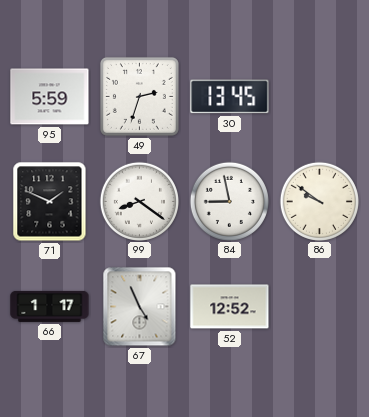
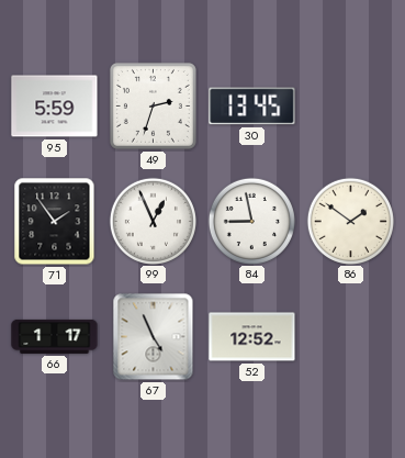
71: 1:49 -> 1:54
99: 8:21 -> 12:56
86: 9:51 -> 1:51
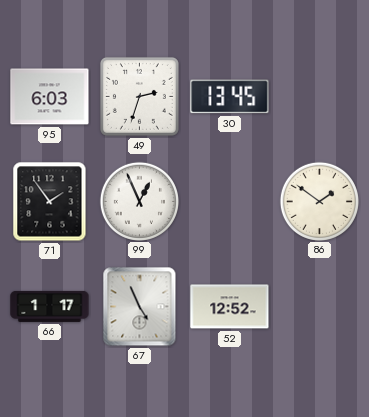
95: 5:59 -> 6:03
84: 8:58 -> none
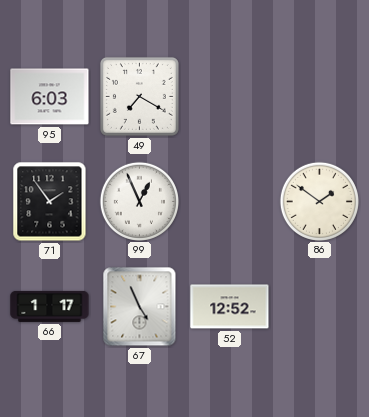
49: 2:33 -> 7:20
30: 13:45 -> none
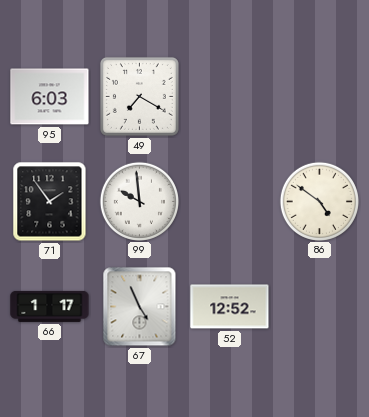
99: 12:56 -> 9:59
86: 1:51 -> 4:51
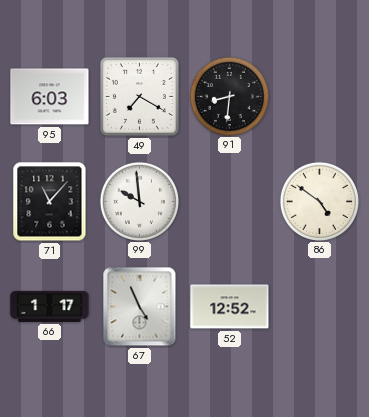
91: none -> 8:31
71: 1:54 -> 11:07
